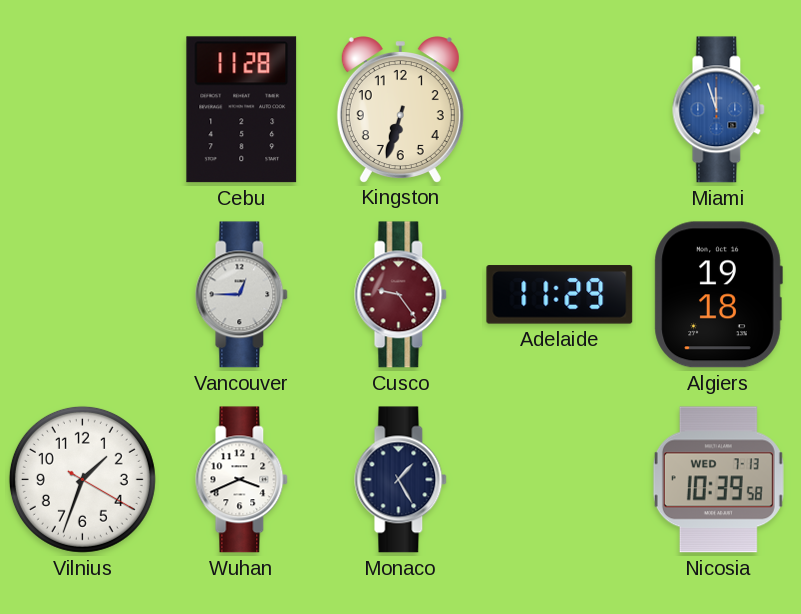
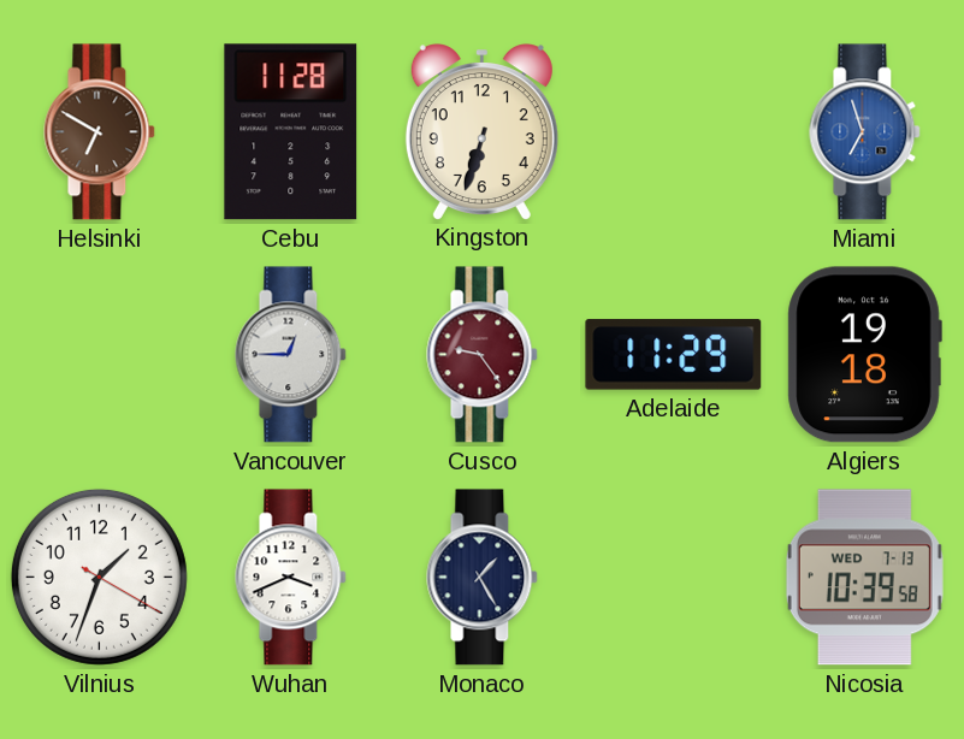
Helsinki: none -> 6:50
Miami: 11:57 -> 6:57
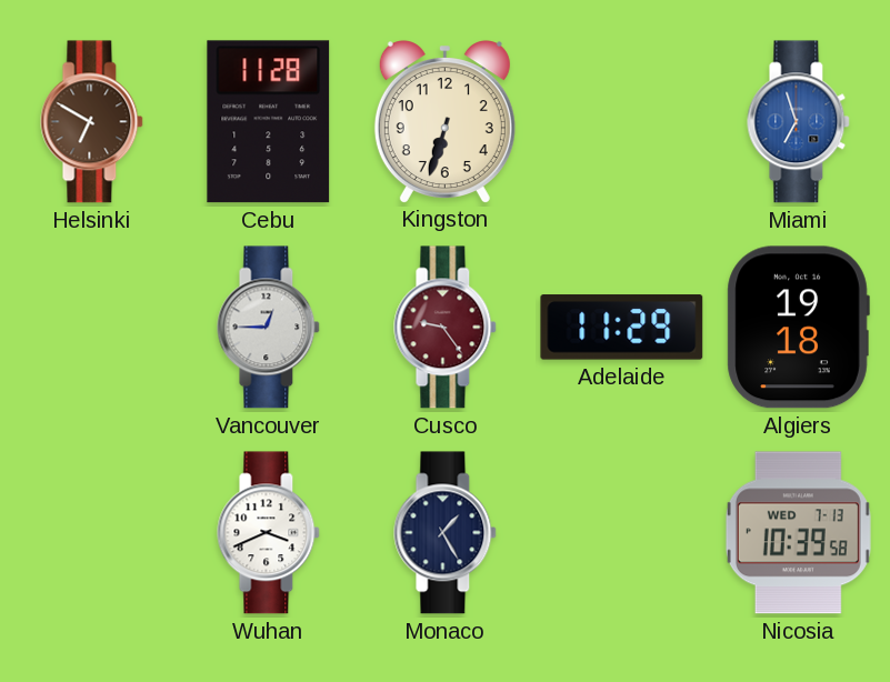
Vilnius: 1:33 -> none
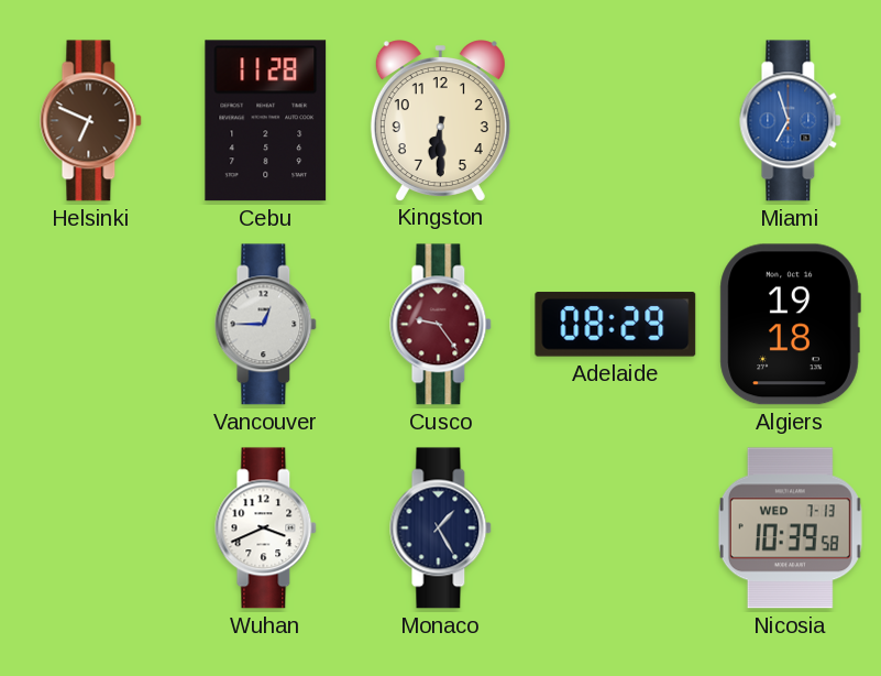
Helsinki: 6:50 -> 6:49
Kingston: 6:33 -> 6:30
Adelaide: 11:29 -> 08:29
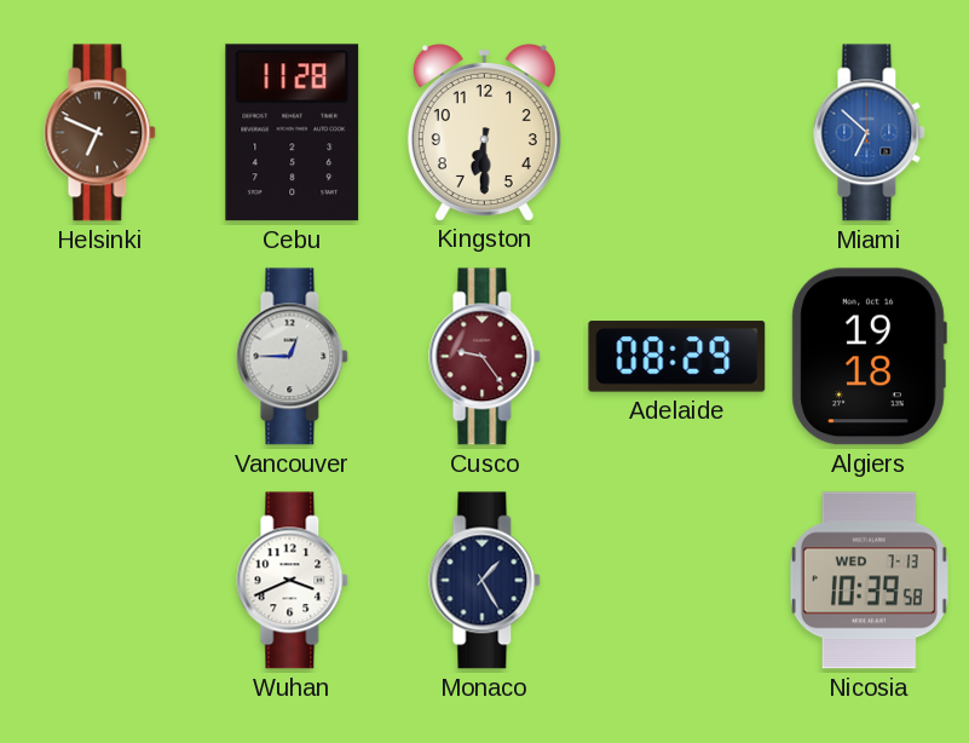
Miami: 6:57 -> 6:52
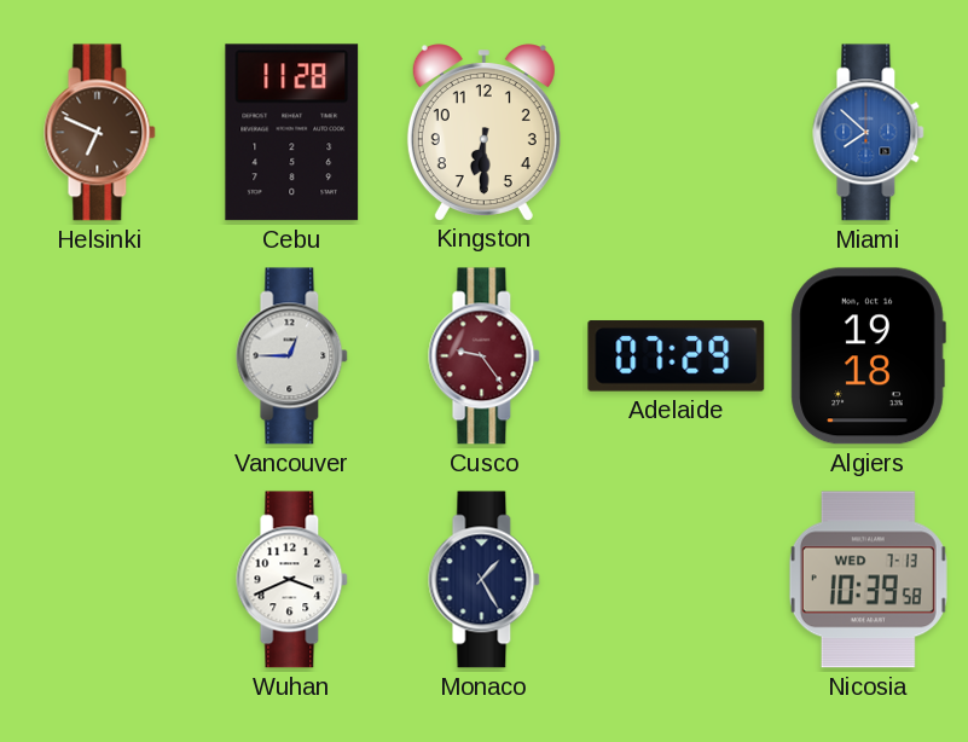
Miami: 6:52 -> 7:52
Adelaide: 08:29 -> 07:29
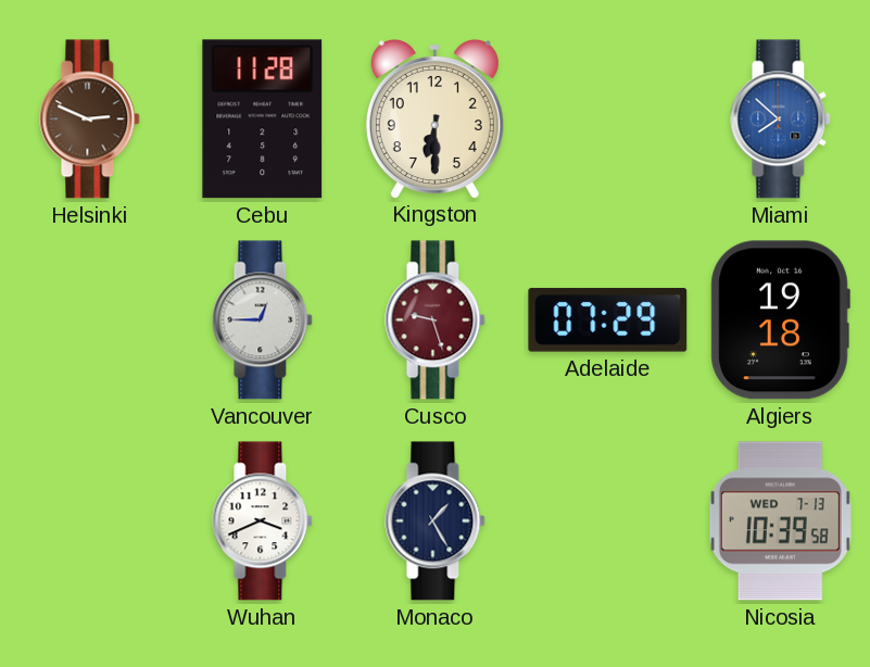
Helsinki: 6:49 -> 2:49
Cusco: 9:24 -> 9:27
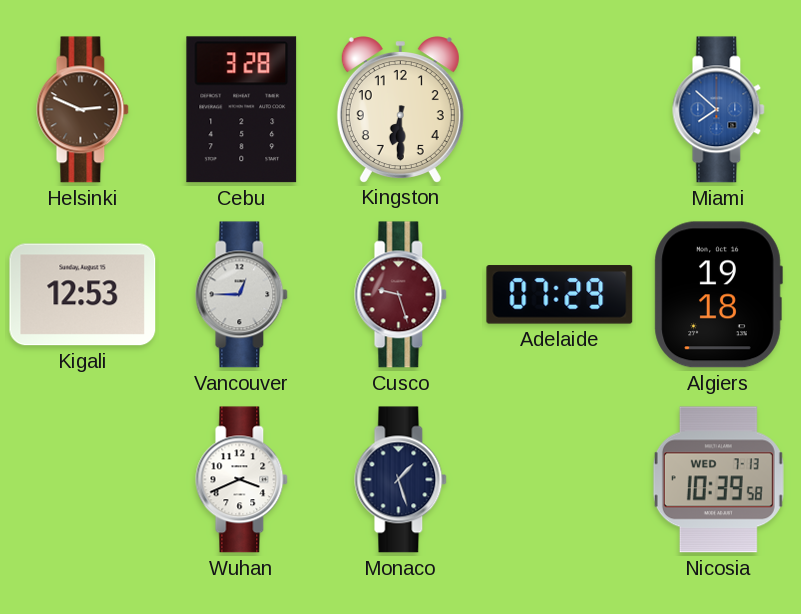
Cebu: 11:28 -> 3:28
Kigali: none -> 12:53
Monaco: 1:25 -> 1:27
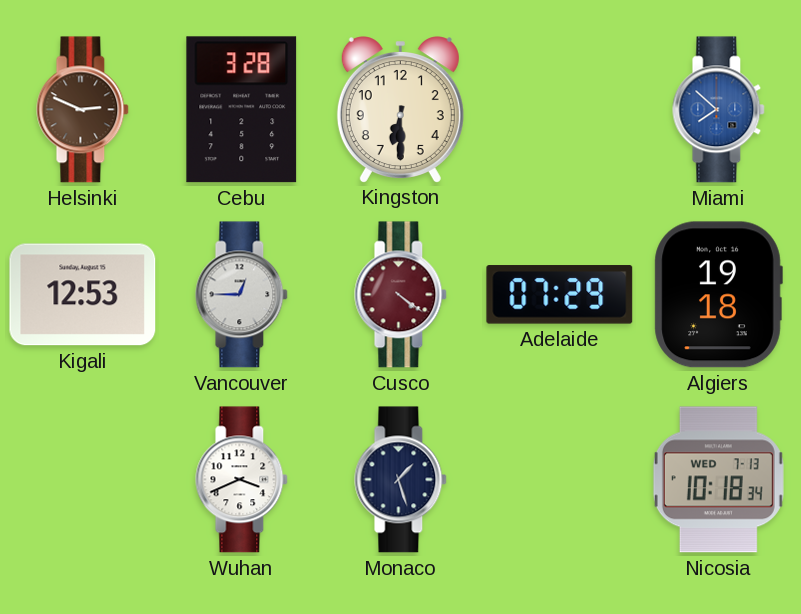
Cusco: 9:27 -> 4:21
Nicosia: 10:39 -> 10:18
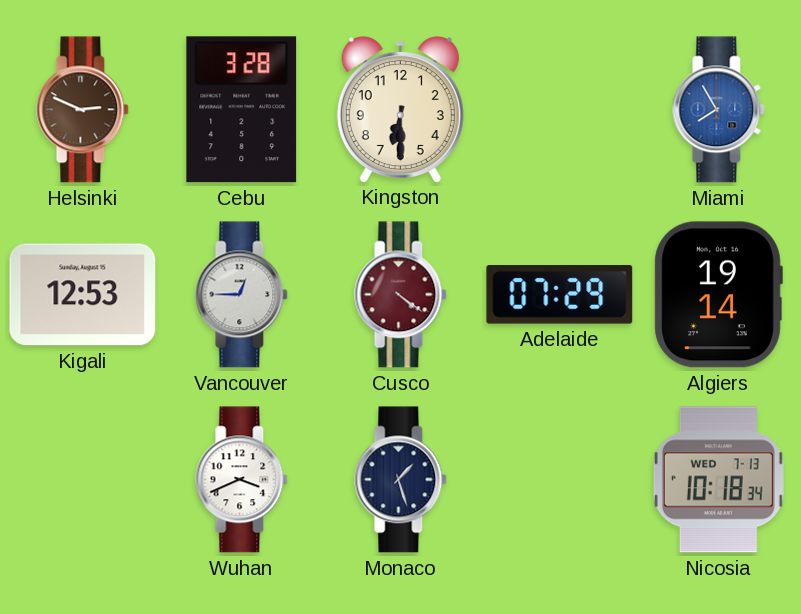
Miami: 7:52 -> 7:55
Algiers: 19:18 -> 19:14
